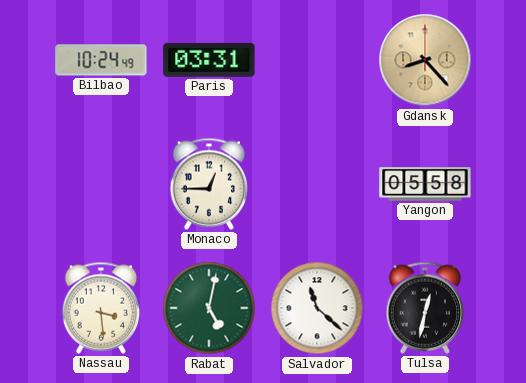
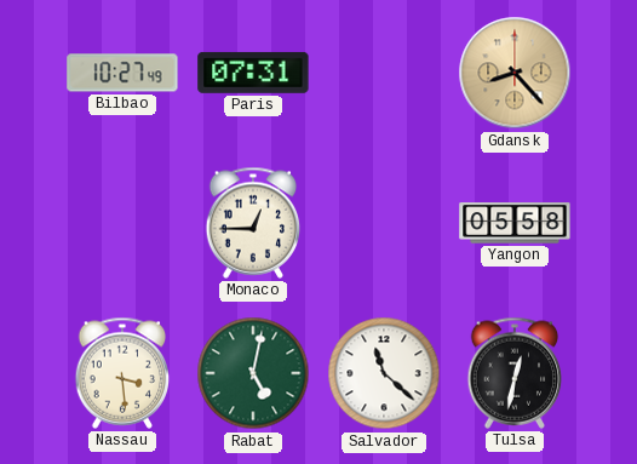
Bilbao: 10:24 -> 10:27
Paris: 03:31 -> 07:31
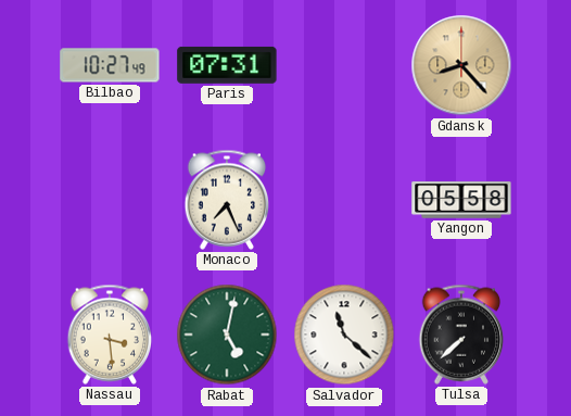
Monaco: 12:45 -> 7:26
Tulsa: 12:32 -> 7:38
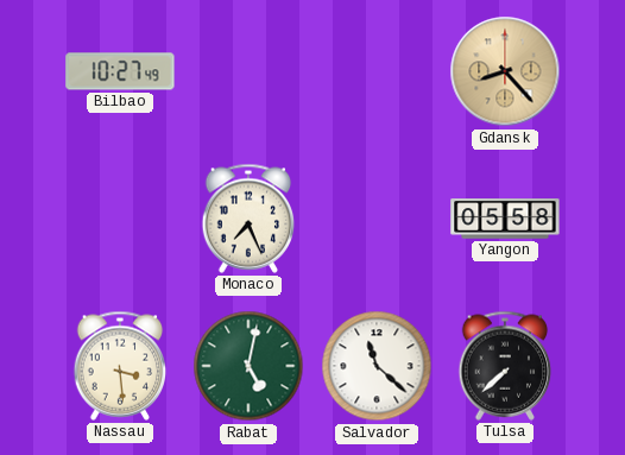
Paris: 07:31 -> none
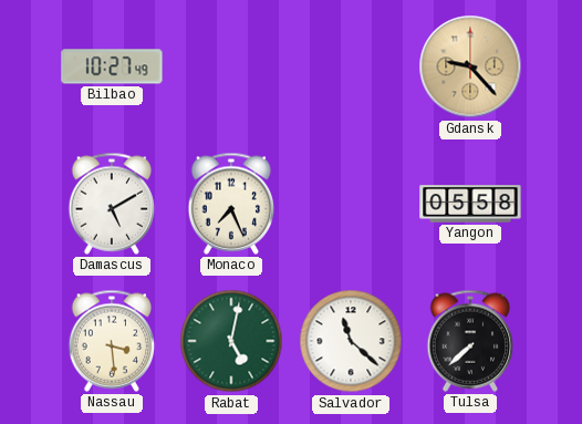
Gdansk: 8:23 -> 9:23
Damascus: none -> 5:10
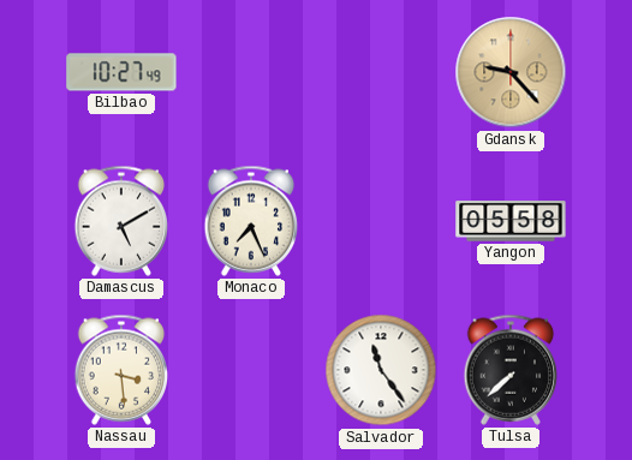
Rabat: 5:02 -> none
Salvador: 11:22 -> 11:24
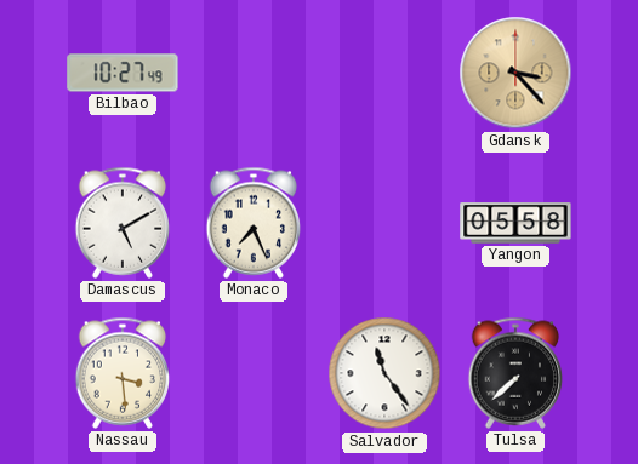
Gdansk: 9:23 -> 3:23
